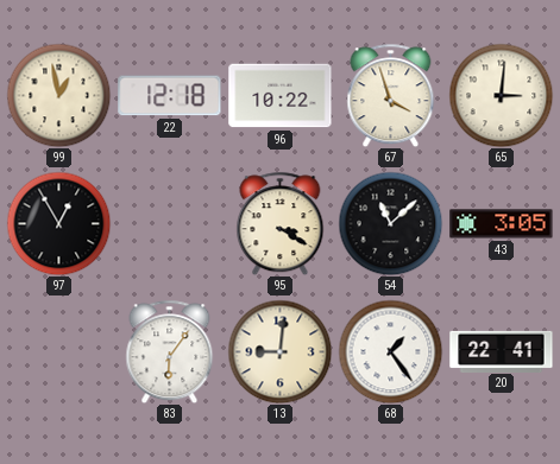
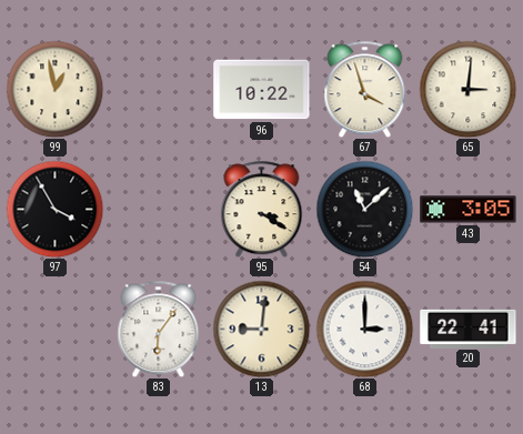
22: 12:18 -> none
97: 12:55 -> 3:55
68: 1:24 -> 3:00
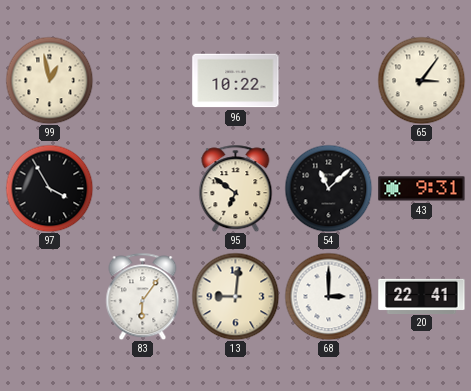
67: 3:57 -> none
65: 3:01 -> 3:06
95: 3:20 -> 6:51
43: 3:05 -> 9:31
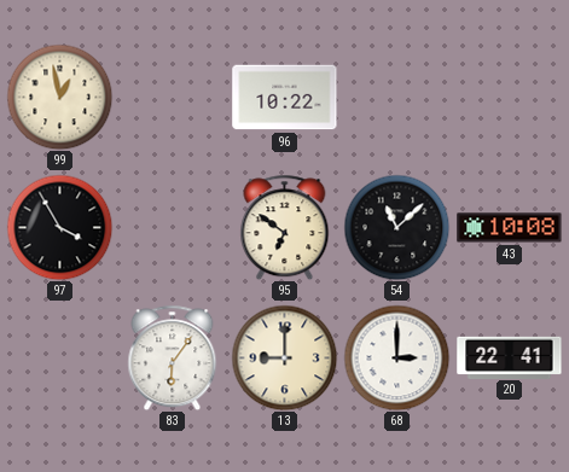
65: 3:06 -> none
43: 9:31 -> 10:08
13: 9:01 -> 9:00
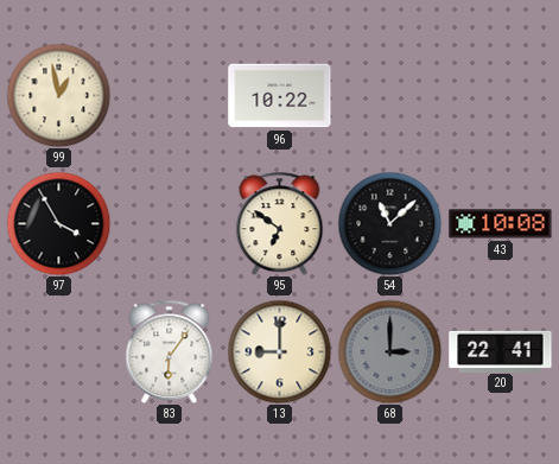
68 dial: white -> grey
